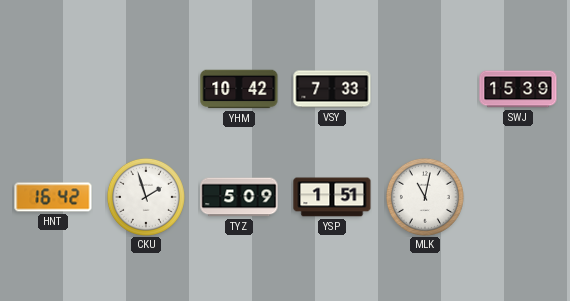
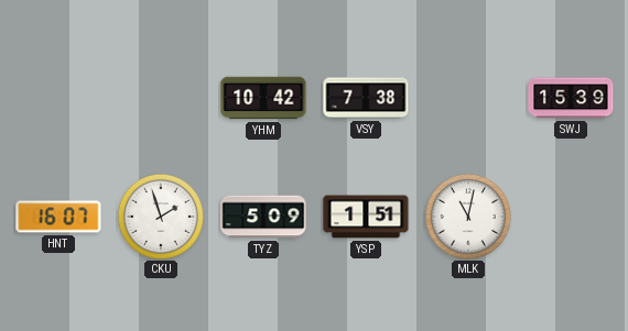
VSY: 7:33 -> 7:38
HNT: 16:42 -> 16:07
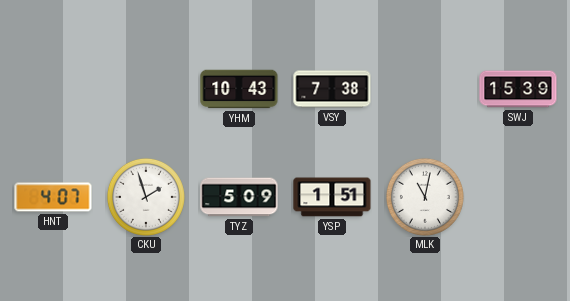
YHM: 10:42 -> 10:43
HNT: 16:07 -> 4:07
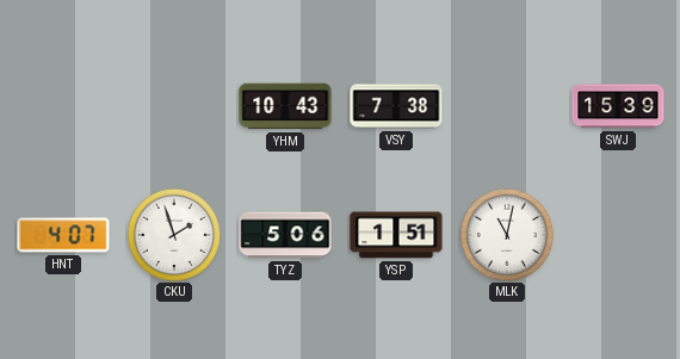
TYZ: 5:09 -> 5:06
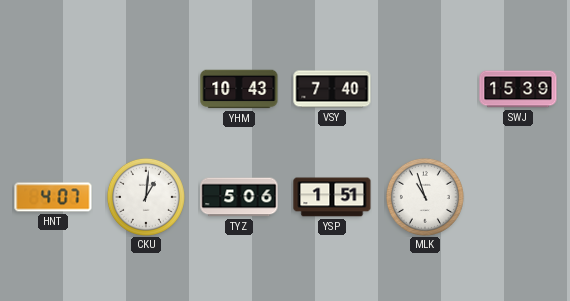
VSY: 7:38 -> 7:40
CKU: 1:57 -> 1:01
MLK: 11:02 -> 10:57
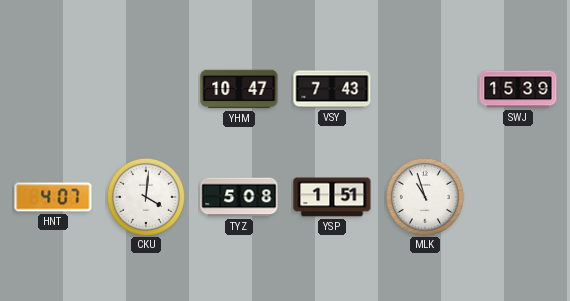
YHM: 10:43 -> 10:47
VSY: 7:40 -> 7:43
CKU: 1:01 -> 4:01
TYZ: 5:06 -> 5:08
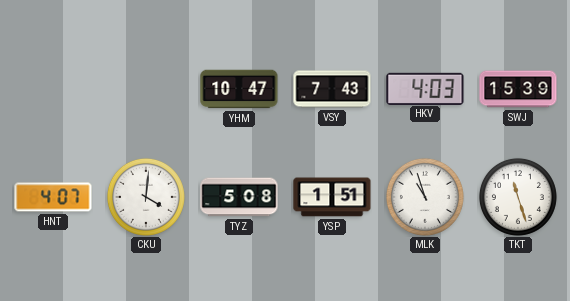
HKV: none -> 4:03
TKT: none -> 11:27
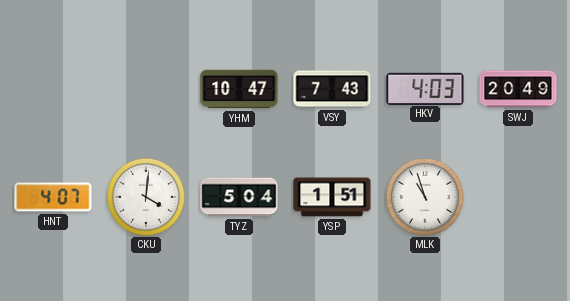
SWJ: 15:39 -> 20:49
TYZ: 5:08 -> 5:04
TKT: 11:27 -> none
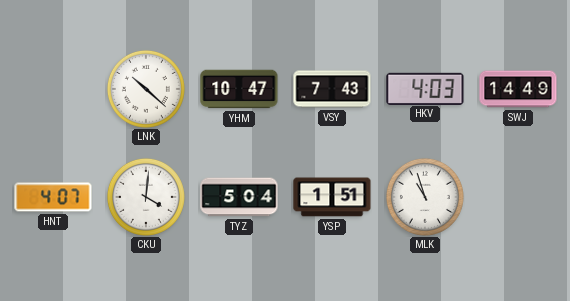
LNK: none -> 10:22
SWJ: 20:49 -> 14:49
